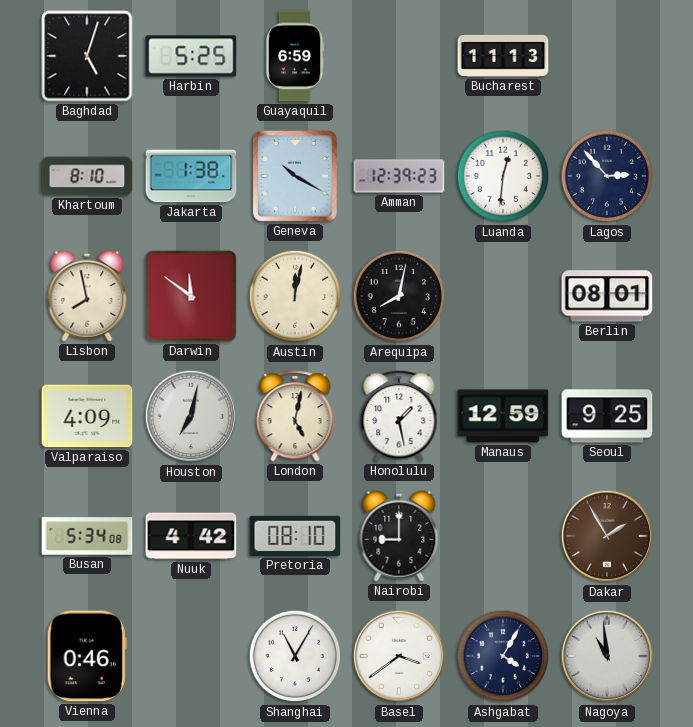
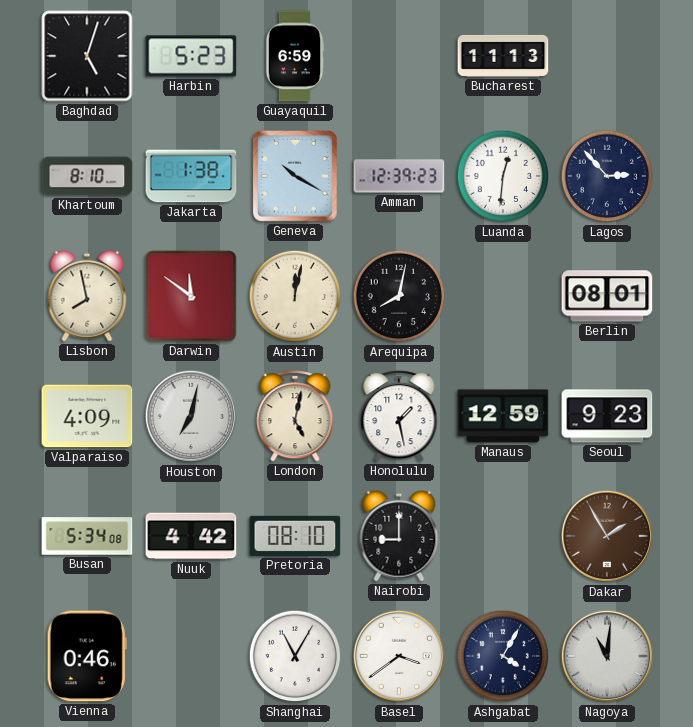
Harbin: 5:25 -> 5:23
Seoul: 9:25 -> 9:23
Nagoya: 10:59 -> 11:01
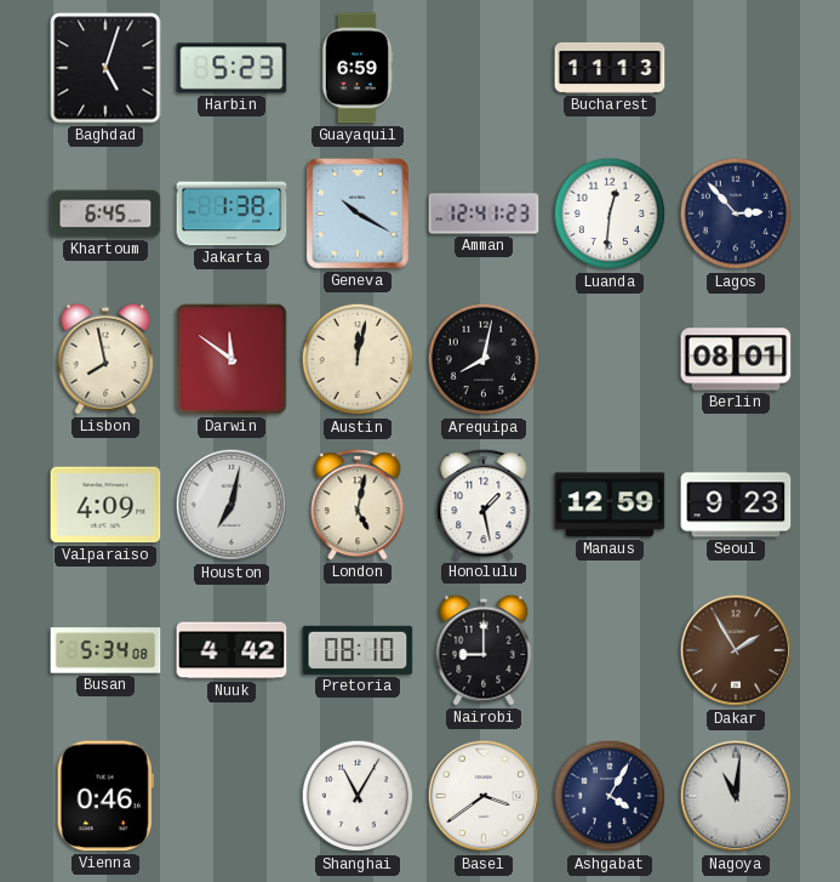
Khartoum: 8:10 -> 6:45
Amman: 12:39 -> 12:41
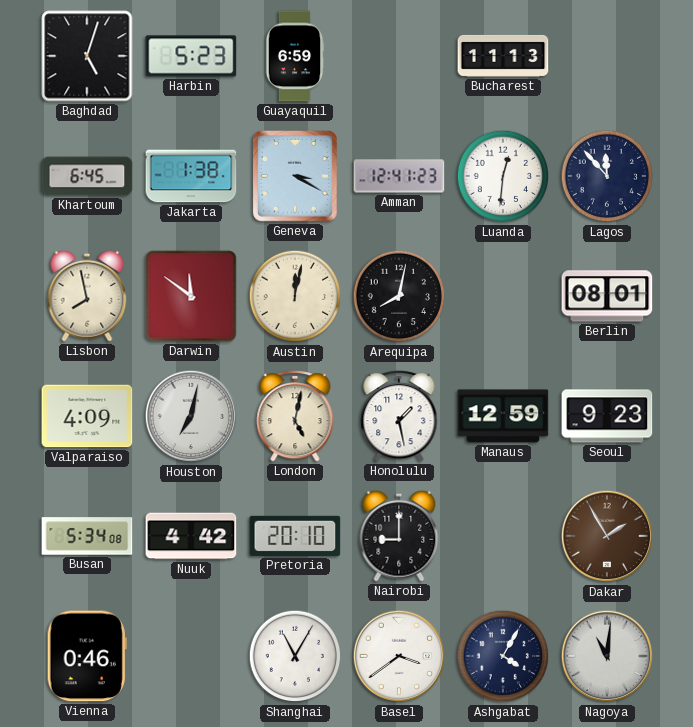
Geneva: 10:20 -> 3:20
Lagos: 2:53 -> 11:53
Pretoria: 08:10 -> 20:10
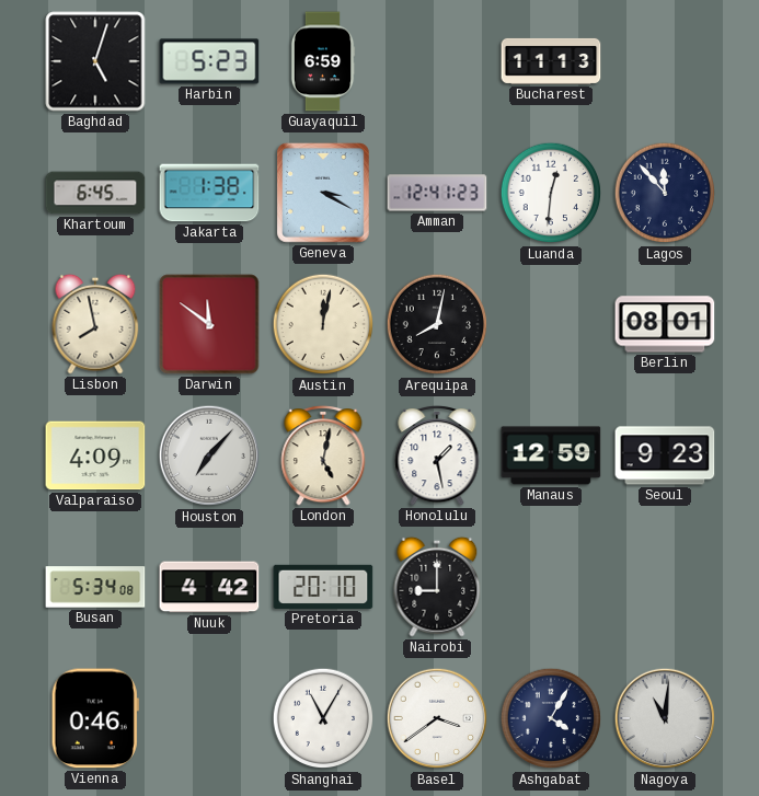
Houston: 7:02 -> 7:07
Dakar: 1:55 -> none
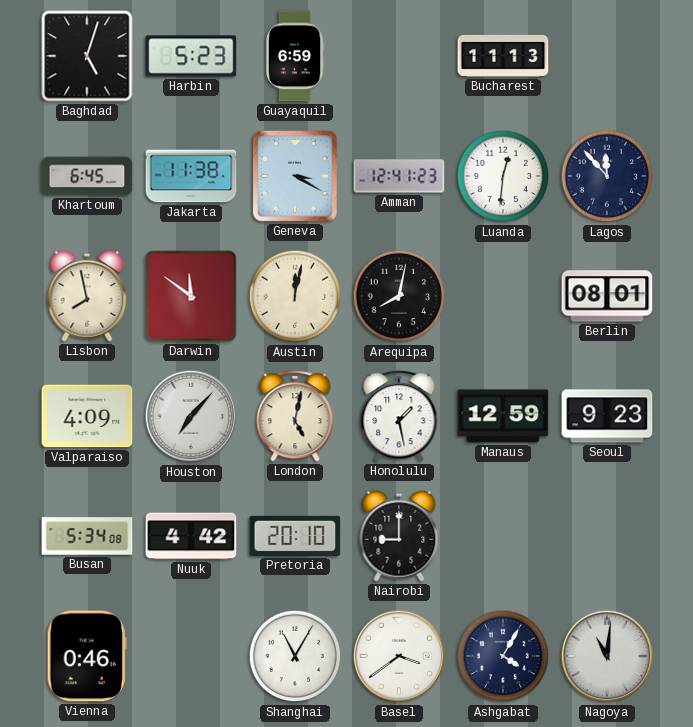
Jakarta: 1:38 -> 11:38
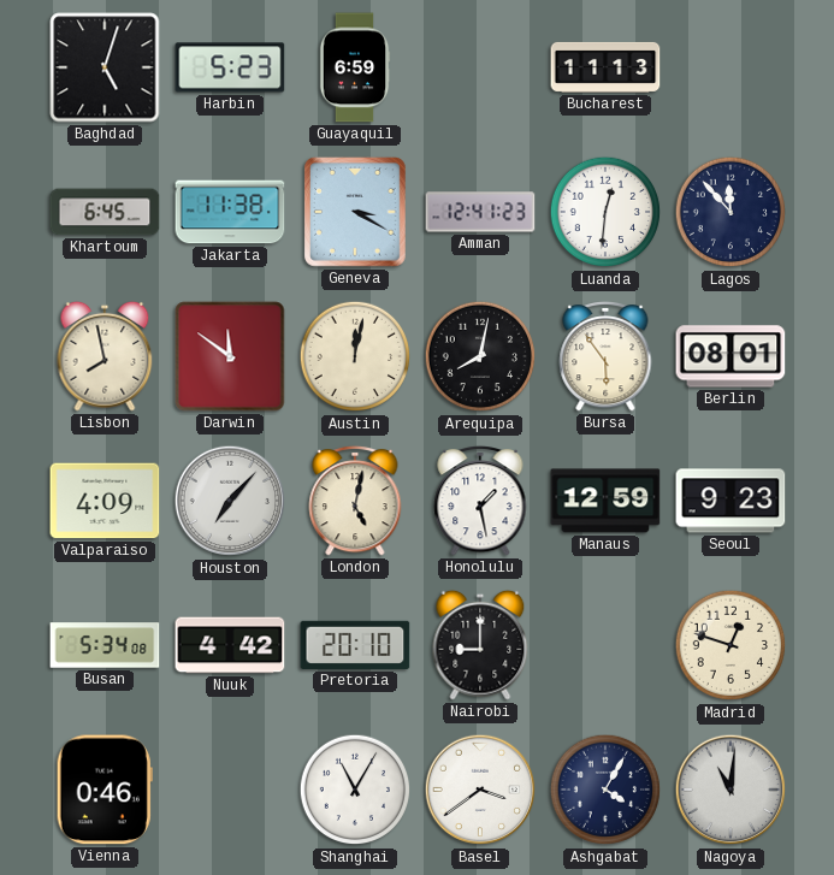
Bursa: none -> 5:54
Madrid: none -> 12:48
